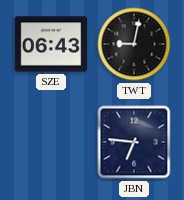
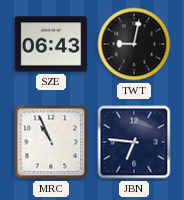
MRC: none -> 10:56
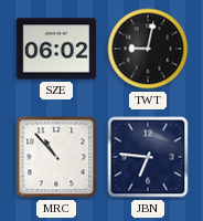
SZE: 06:43 -> 06:02
MRC: 10:56 -> 10:53
